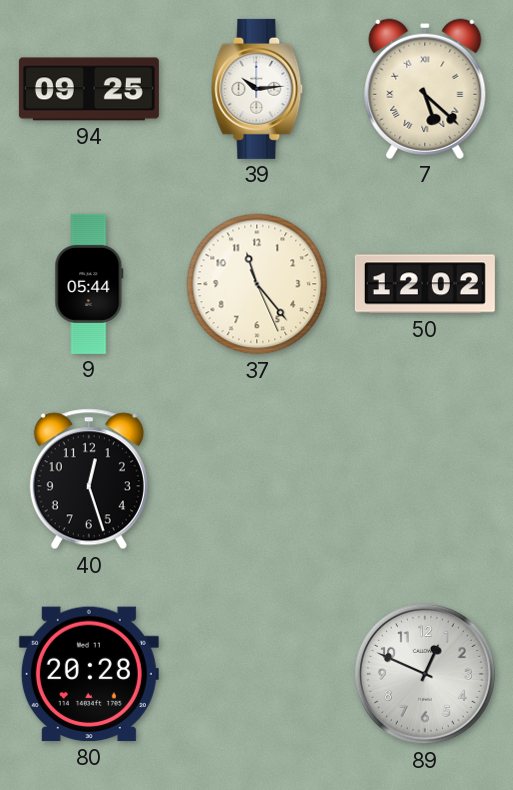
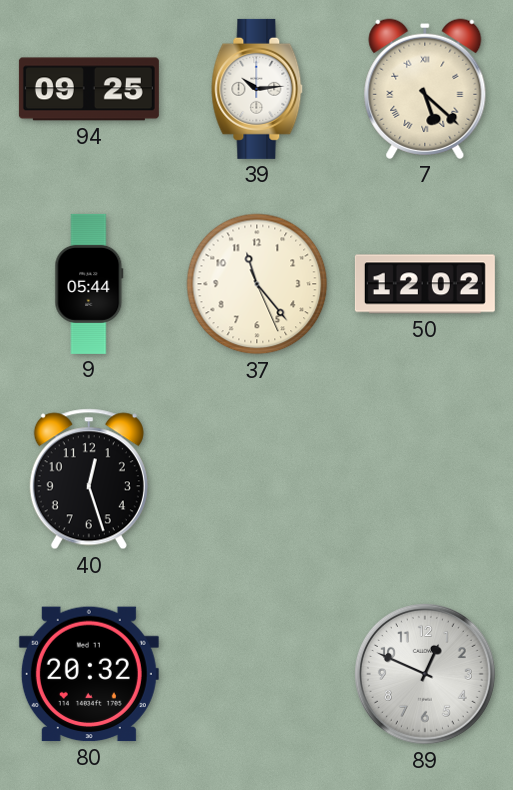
80: 20:28 -> 20:32
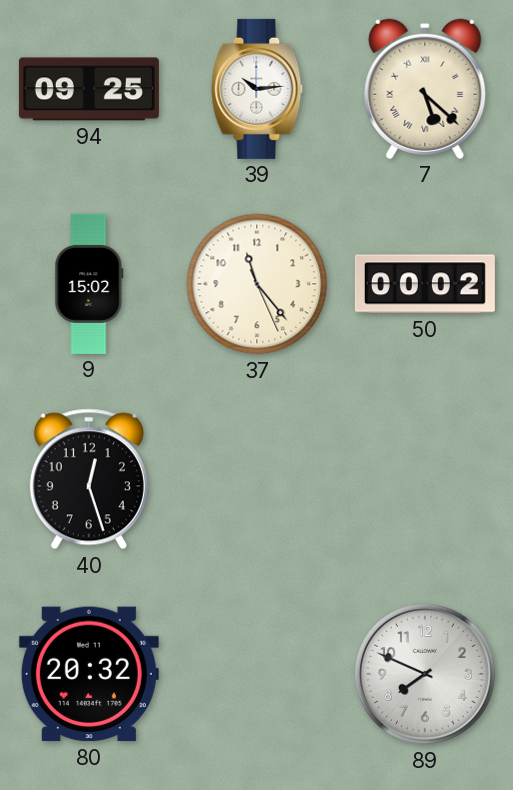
9: 05:44 -> 15:02
50: 12:02 -> 00:02
89: 12:49 -> 7:49
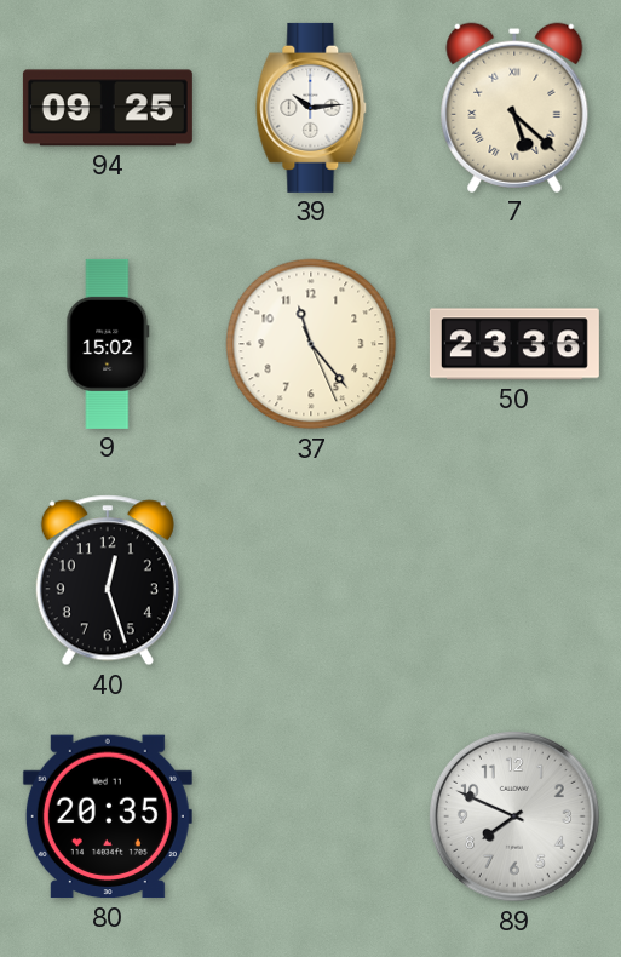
50: 00:02 -> 23:36
80: 20:32 -> 20:35
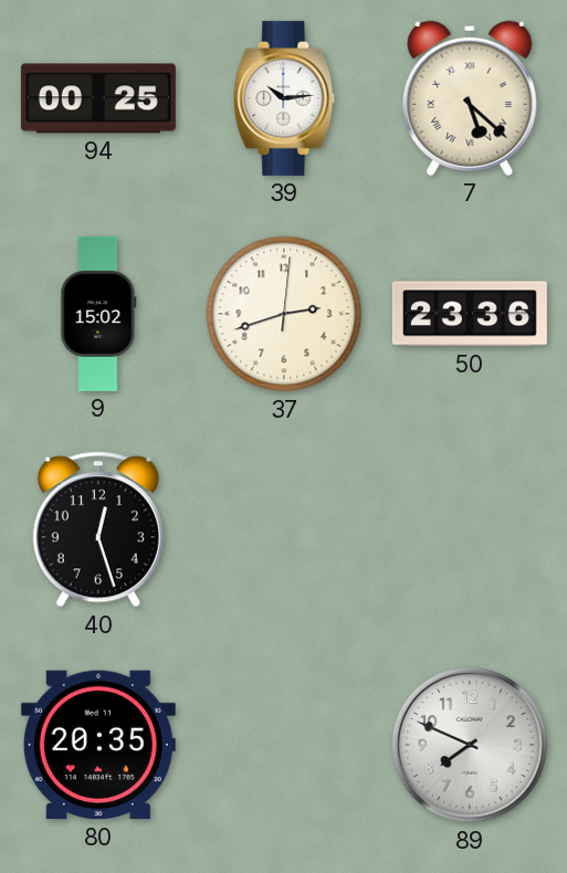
94: 09:25 -> 00:25
37: 11:23 -> 2:42
